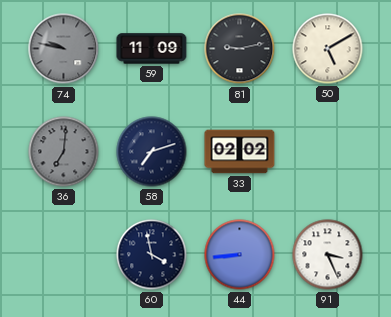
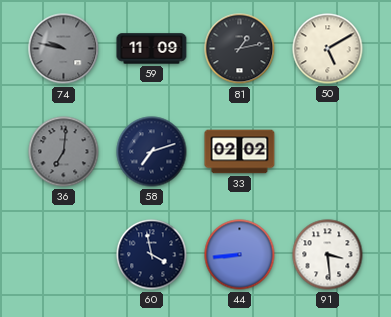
81: 9:13 -> 1:13
91: 3:26 -> 3:29
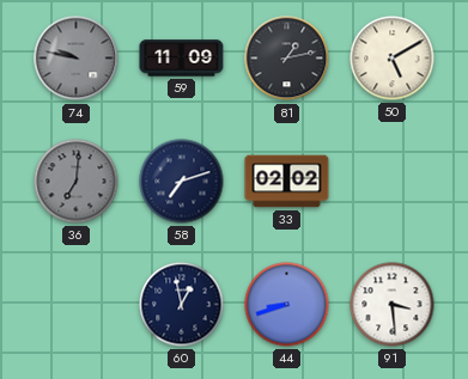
60: 3:58 -> 12:58
44: 8:44 -> 8:42
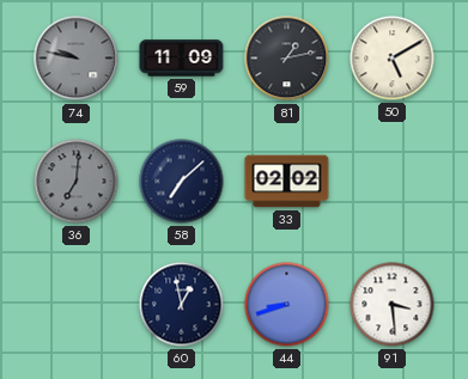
58: 7:12 -> 7:08
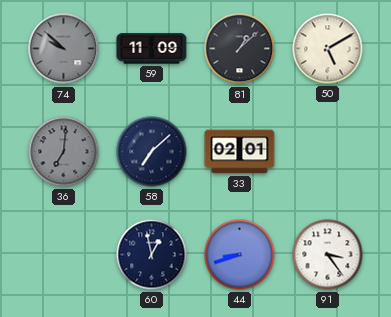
74: 9:47 -> 9:52
81: 1:13 -> 1:08
33: 02:02 -> 02:01
91: 3:29 -> 3:24
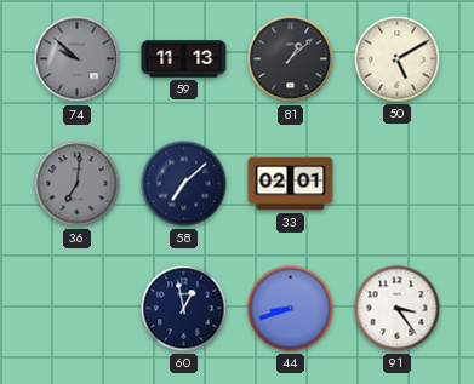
59: 11:09 -> 11:13
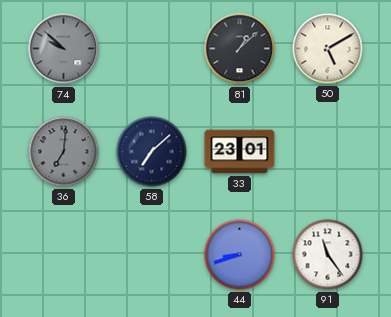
59: 11:13 -> none
33: 02:01 -> 23:01
60: 12:58 -> none
91: 3:24 -> 11:24
